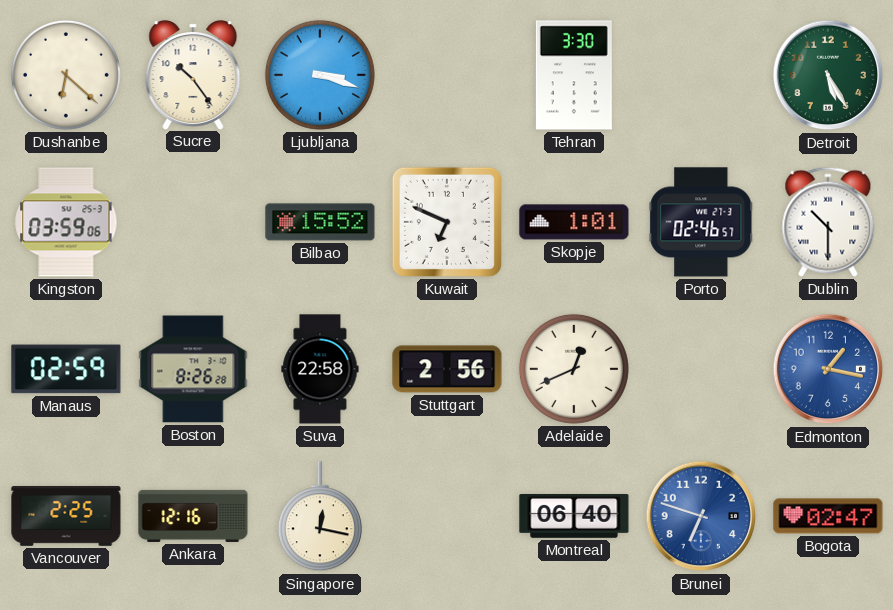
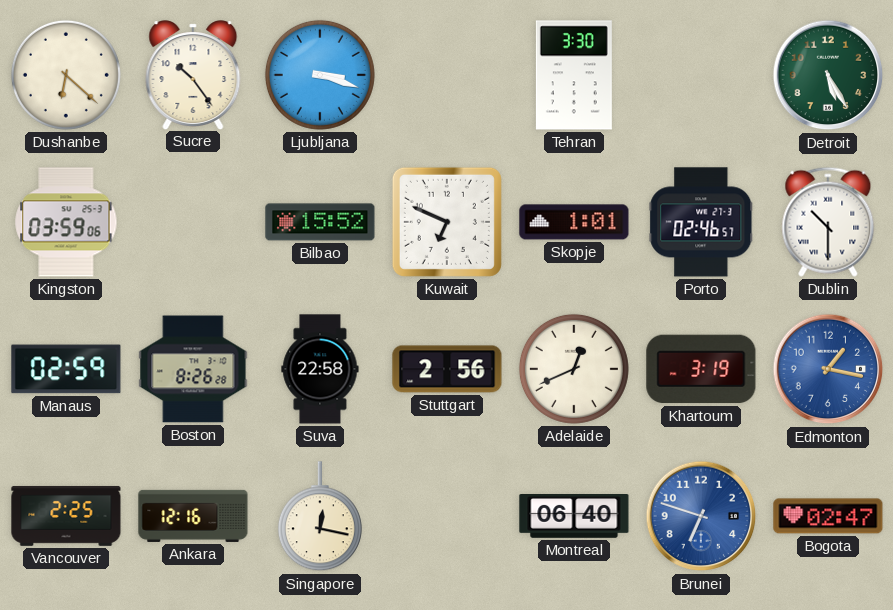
Khartoum: none -> 3:19
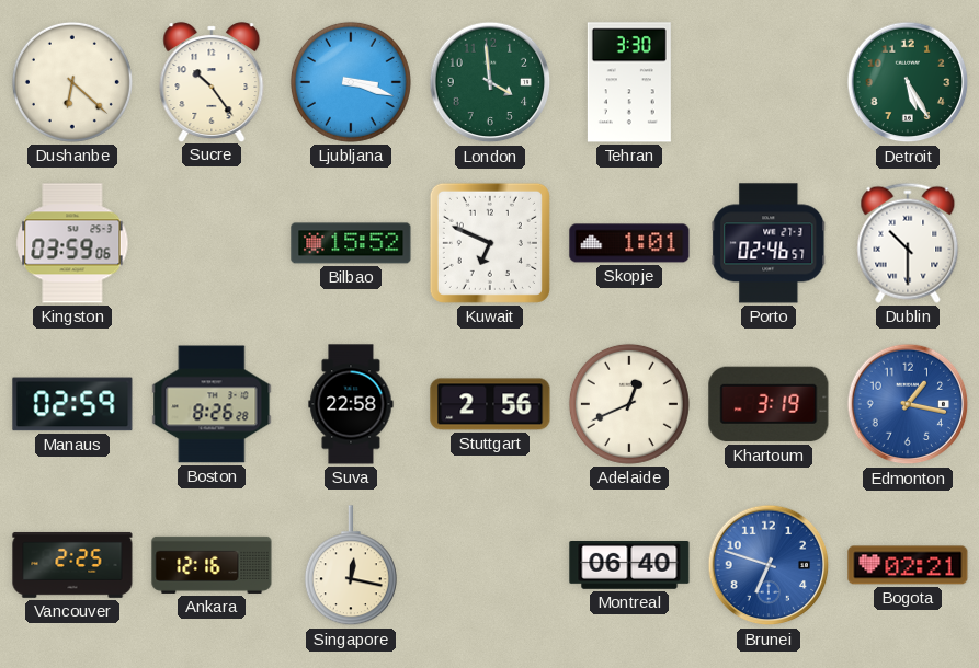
London: none -> 3:59
Bogota: 02:47 -> 02:21
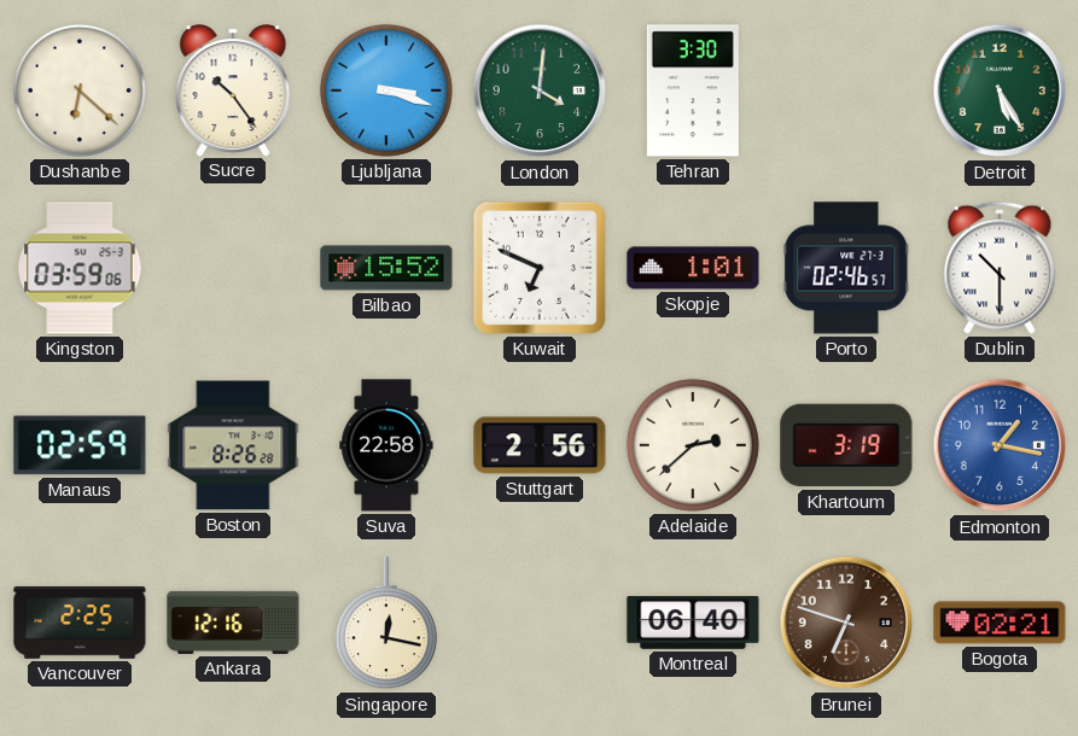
London: 3:59 -> 4:01
Adelaide: 12:41 -> 2:38
Brunei dial: blue -> brown
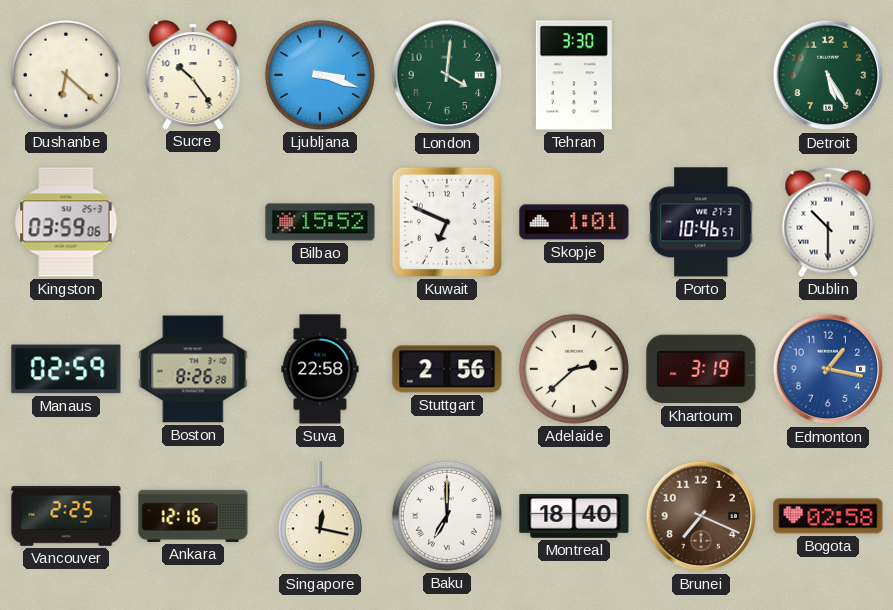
Porto: 02:46 -> 10:46
Baku: none -> 7:00
Montreal: 06:40 -> 18:40
Brunei: 6:48 -> 7:19
Bogota: 02:21 -> 02:58
